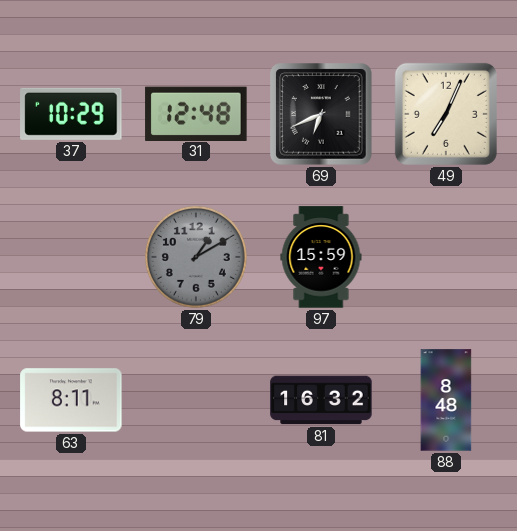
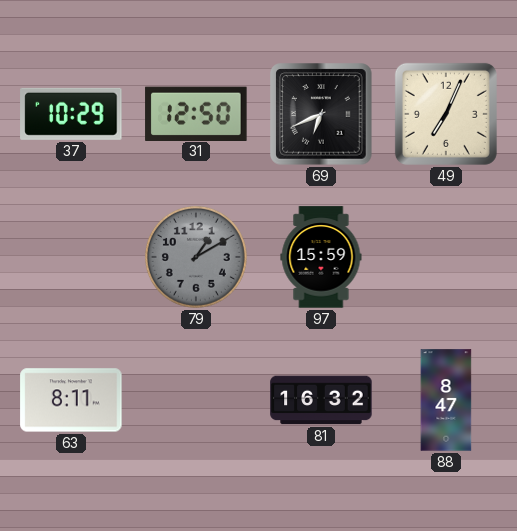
31: 12:48 -> 12:50
88: 8:48 -> 8:47
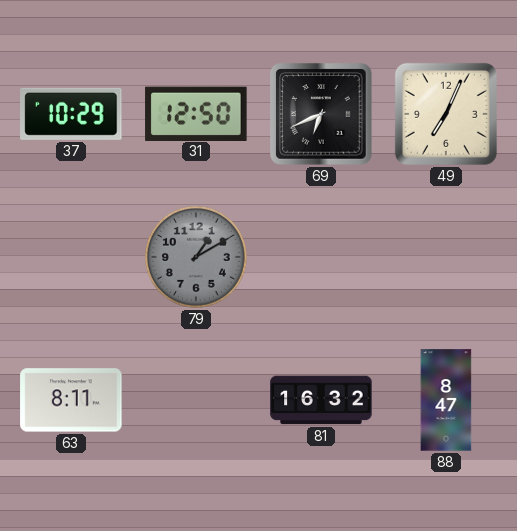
97: 15:59 -> none
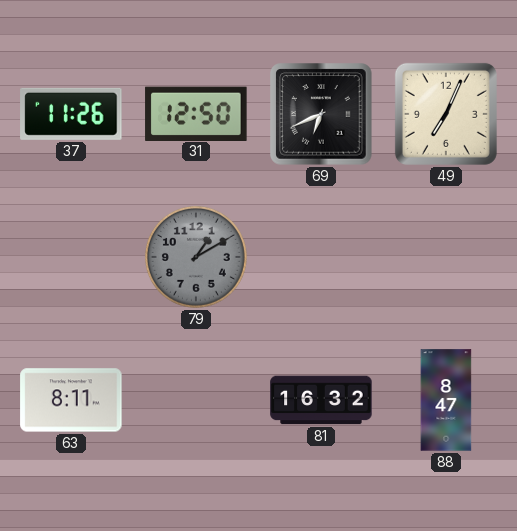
37: 10:29 -> 11:26
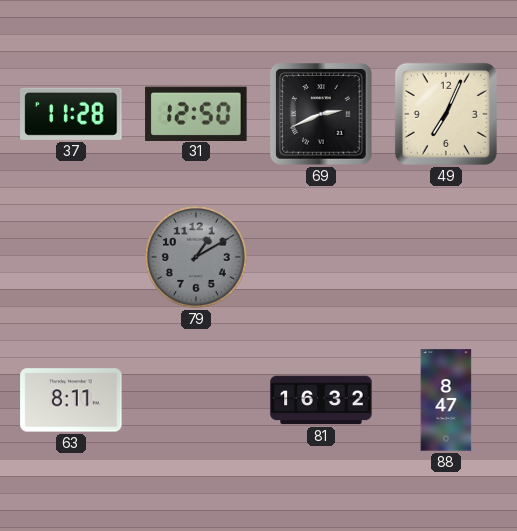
37: 11:26 -> 11:28
69: 6:41 -> 2:41
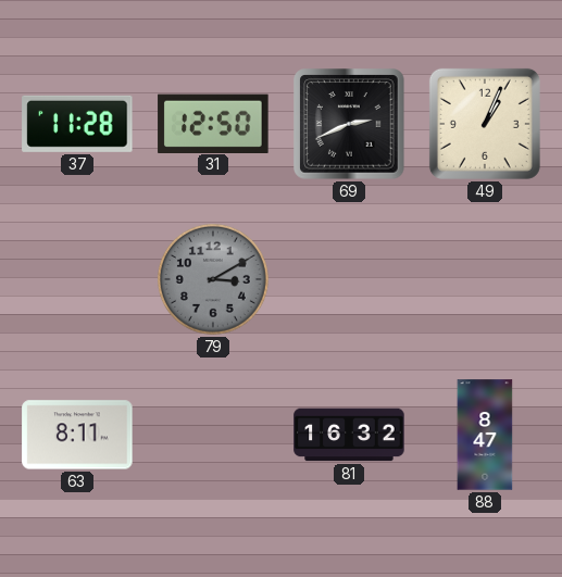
49: 7:04 -> 1:04
79: 1:10 -> 3:10
